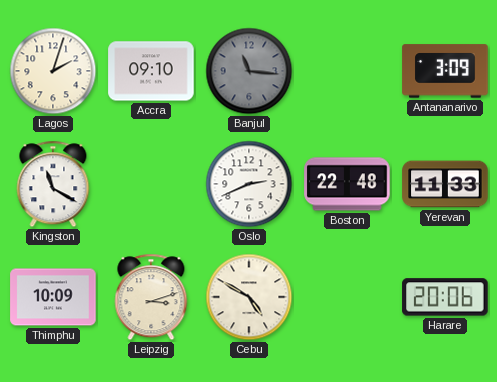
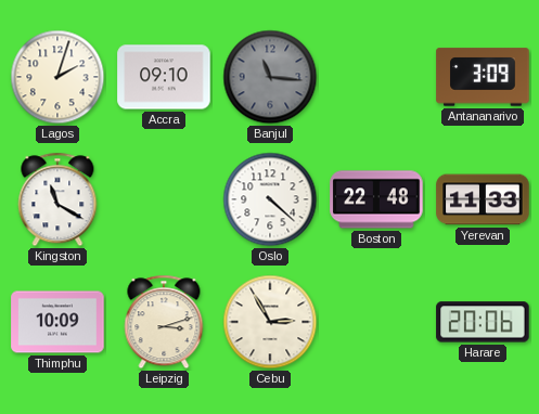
Oslo: 2:41 -> 4:22
Cebu: 4:50 -> 2:55
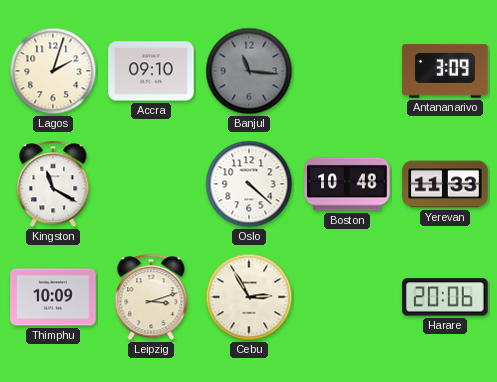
Boston: 22:48 -> 10:48
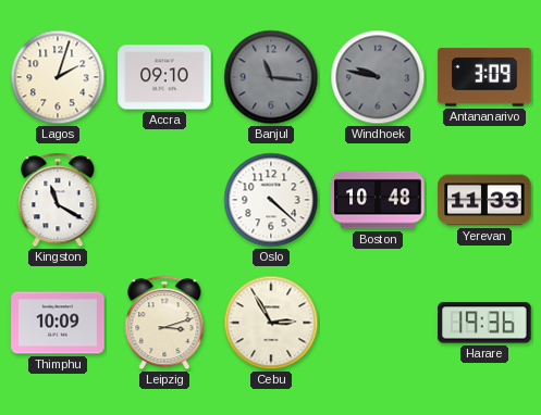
Windhoek: none -> 9:47
Harare: 20:06 -> 19:36
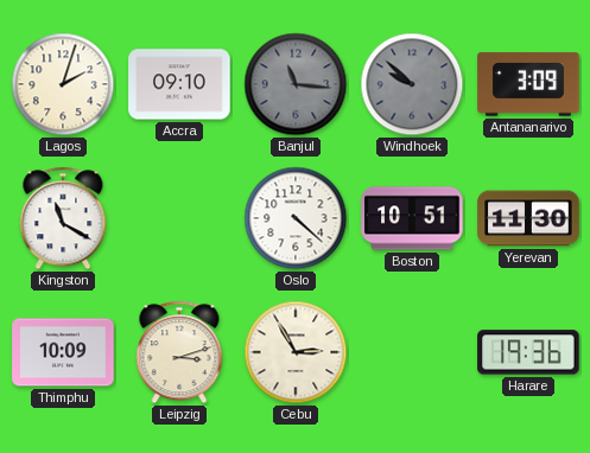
Windhoek: 9:47 -> 9:52
Boston: 10:48 -> 10:51
Yerevan: 11:33 -> 11:30
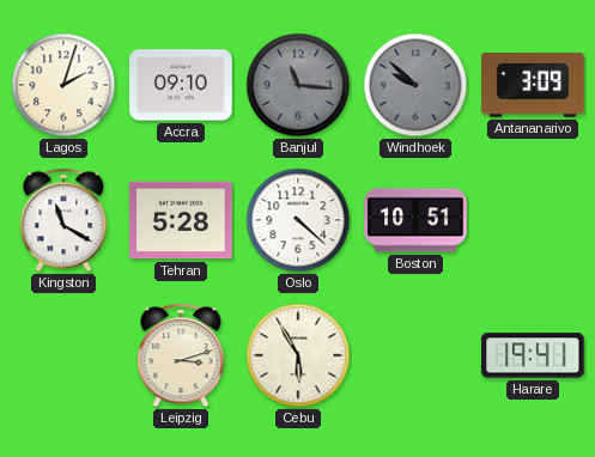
Tehran: none -> 5:28
Yerevan: 11:30 -> none
Thimphu: 10:09 -> none
Cebu: 2:55 -> 5:55
Harare: 19:36 -> 19:41
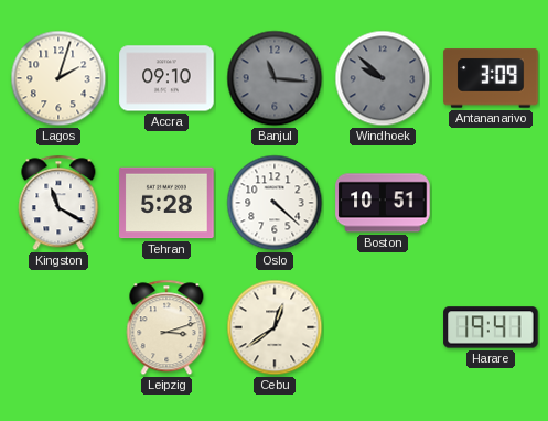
Cebu: 5:55 -> 12:39
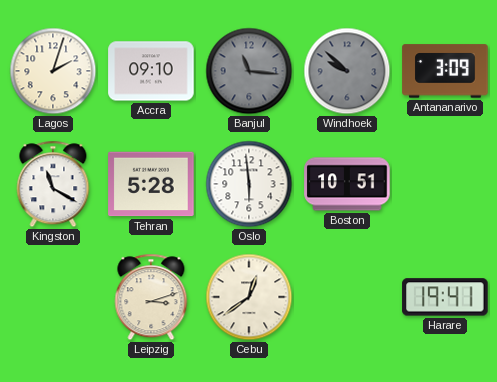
Oslo: 4:22 -> 5:59
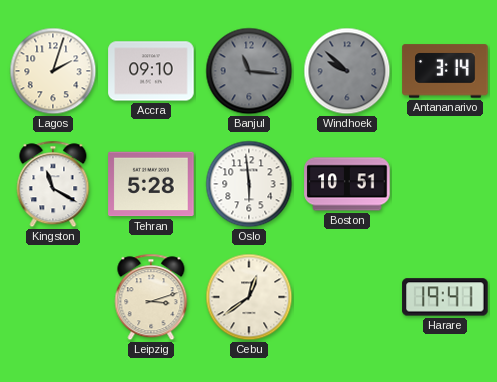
Antananarivo: 3:09 -> 3:14
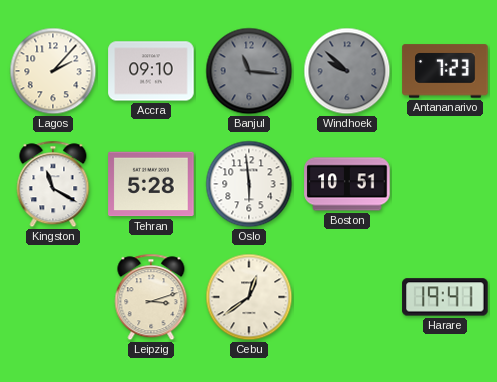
Lagos: 2:03 -> 2:07
Antananarivo: 3:14 -> 7:23
